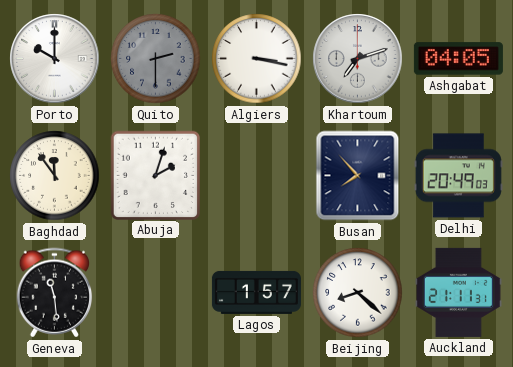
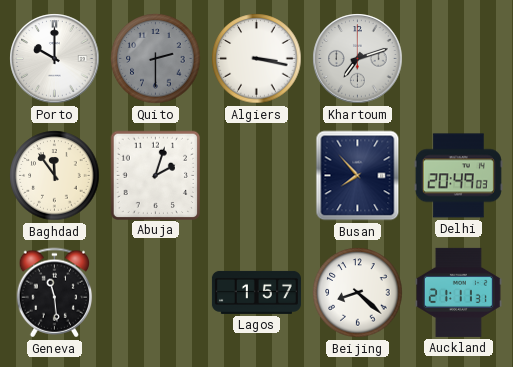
Ashgabat: 04:05 -> none
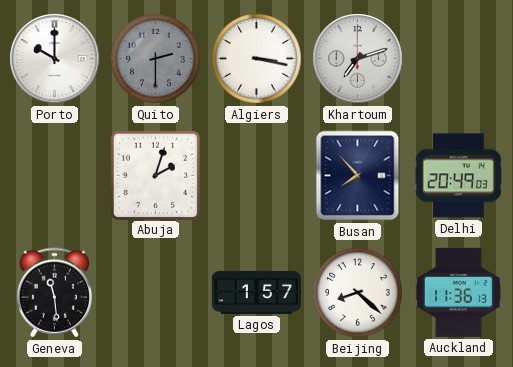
Baghdad: 11:54 -> none
Auckland: 21:11 -> 11:36
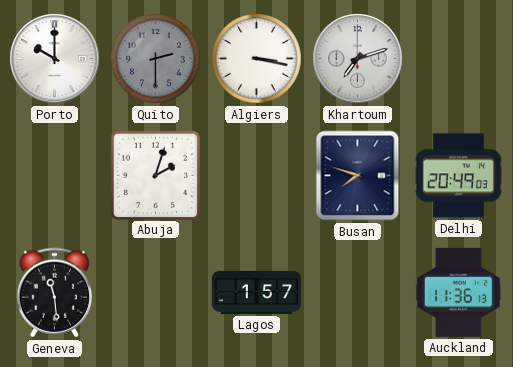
Busan: 7:53 -> 7:48
Beijing: 8:22 -> none
